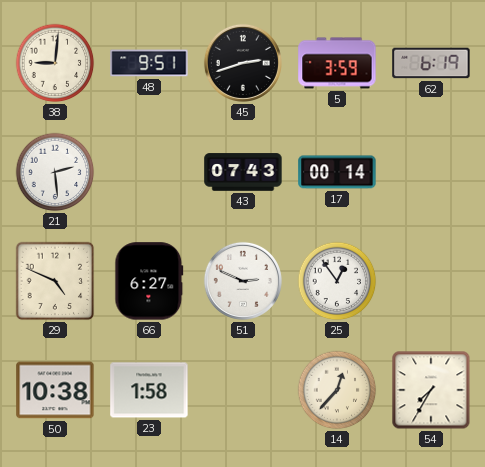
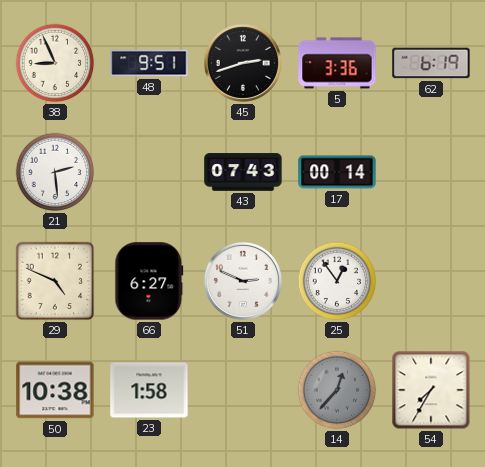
38: 9:01 -> 8:56
5: 3:59 -> 3:36
14 dial: cream -> grey
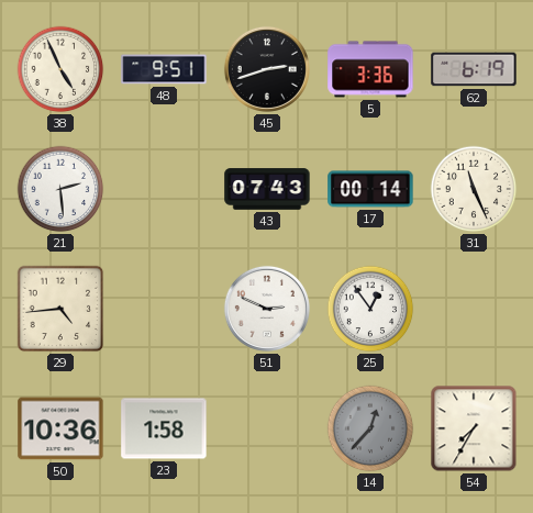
38: 8:56 -> 4:56
31: none -> 11:26
29: 4:49 -> 4:44
66: 6:27 -> none
50: 10:38 -> 10:36
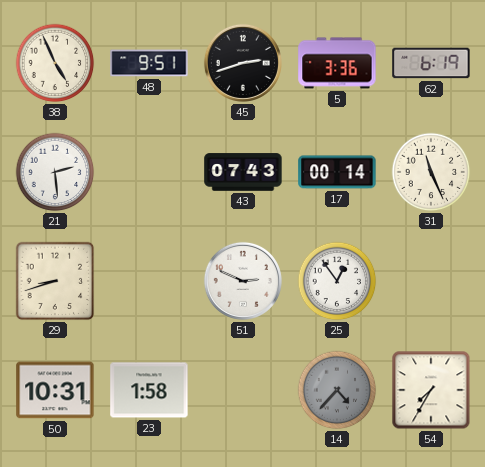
29: 4:44 -> 8:42
50: 10:36 -> 10:31
14: 12:37 -> 4:37
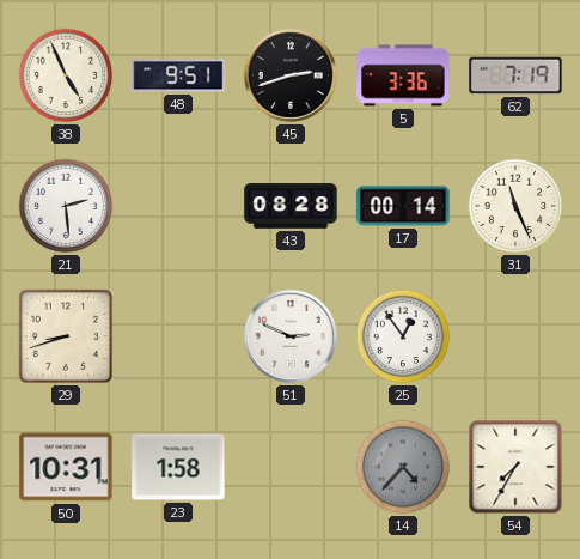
62: 6:19 -> 7:19
43: 07:43 -> 08:28
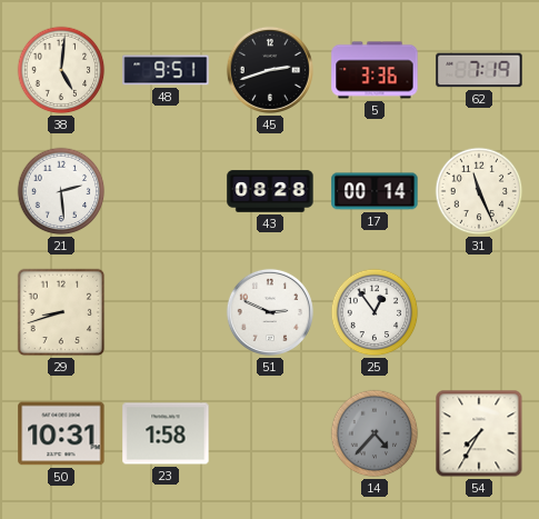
38: 4:56 -> 5:01
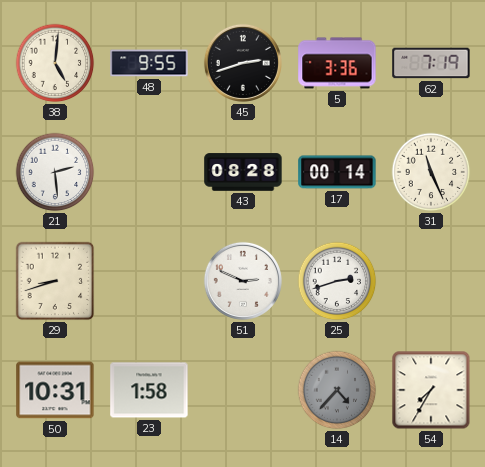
48: 9:51 -> 9:55
25: 12:54 -> 2:42
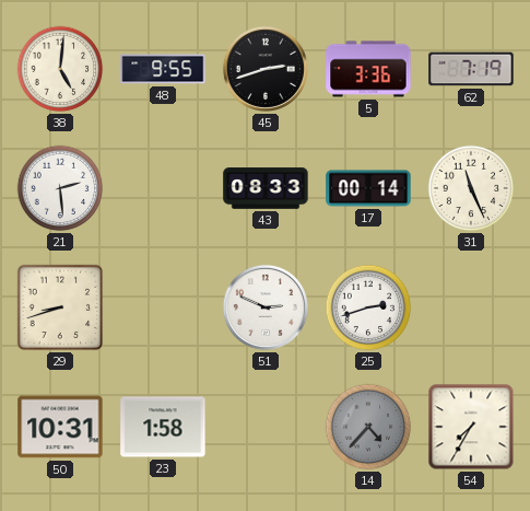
43: 08:28 -> 08:33
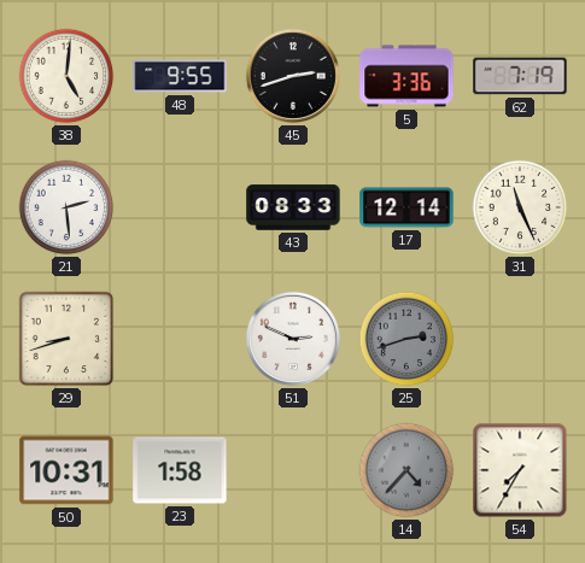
17: 00:14 -> 12:14
25 dial: white -> grey
